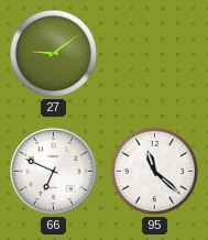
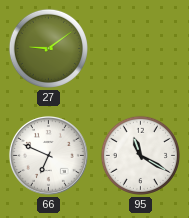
95: 11:22 -> 11:20
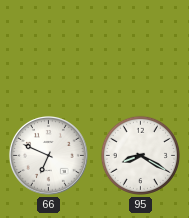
27: 9:09 -> none
95: 11:20 -> 8:20
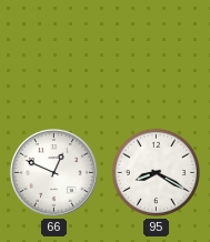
66: 6:49 -> 12:49
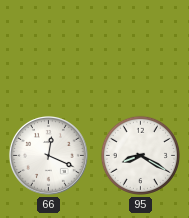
66: 12:49 -> 12:19
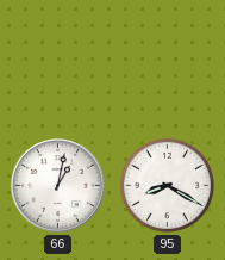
66: 12:19 -> 1:02
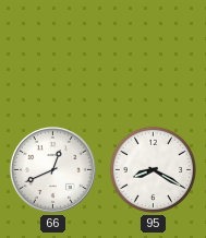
66: 1:02 -> 12:41
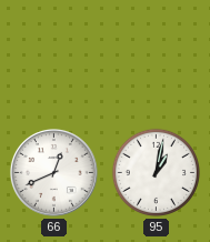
95: 8:20 -> 1:02
